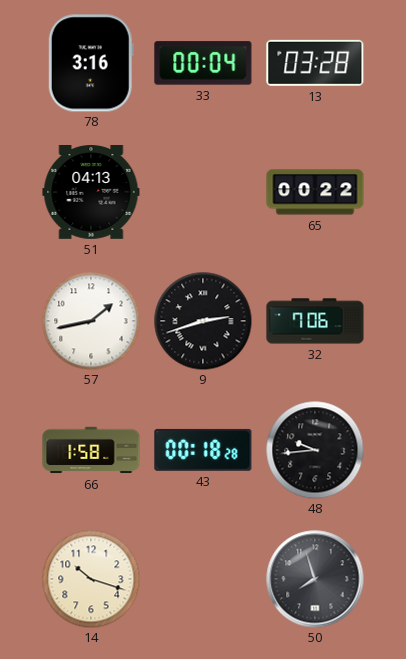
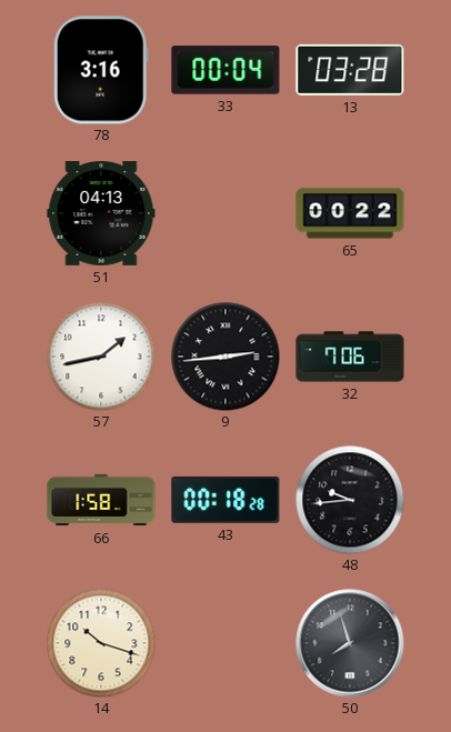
9: 2:42 -> 2:44
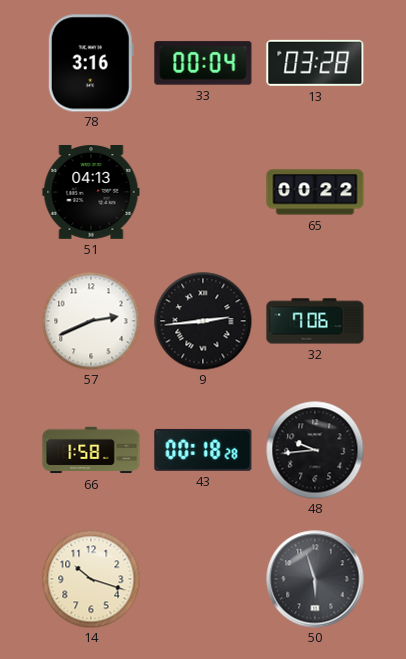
57: 1:43 -> 2:41
50: 7:57 -> 5:57
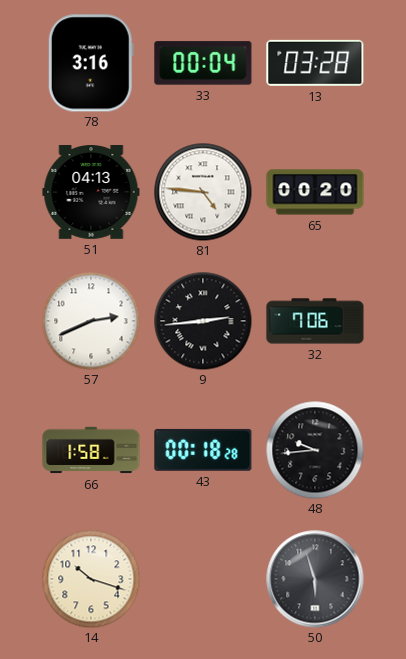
81: none -> 4:46
65: 00:22 -> 00:20
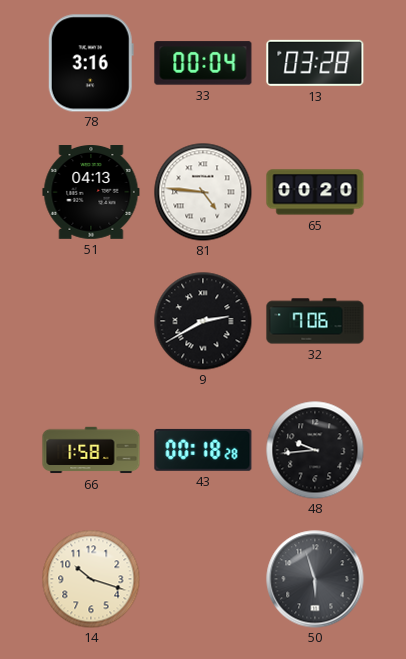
57: 2:41 -> none
9: 2:44 -> 2:40
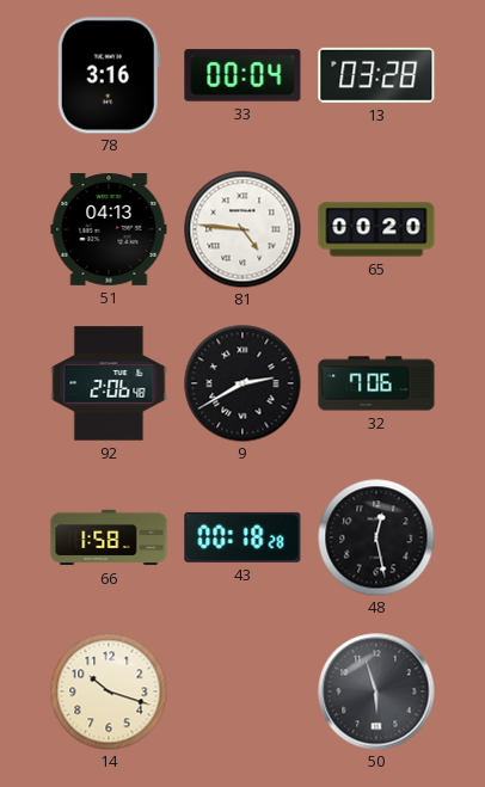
92: none -> 2:06
48: 9:44 -> 12:28
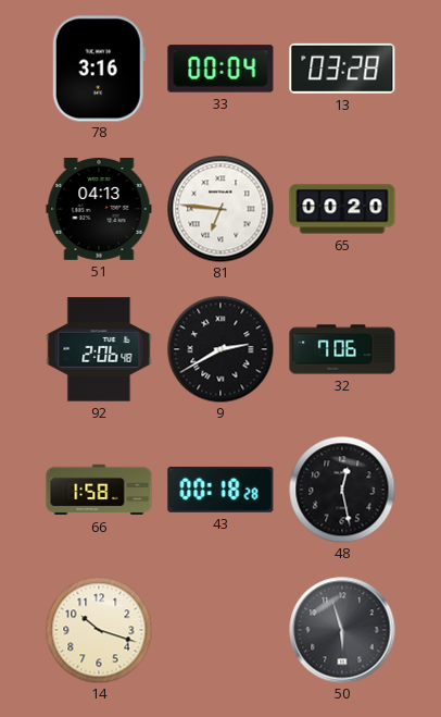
81: 4:46 -> 6:46
